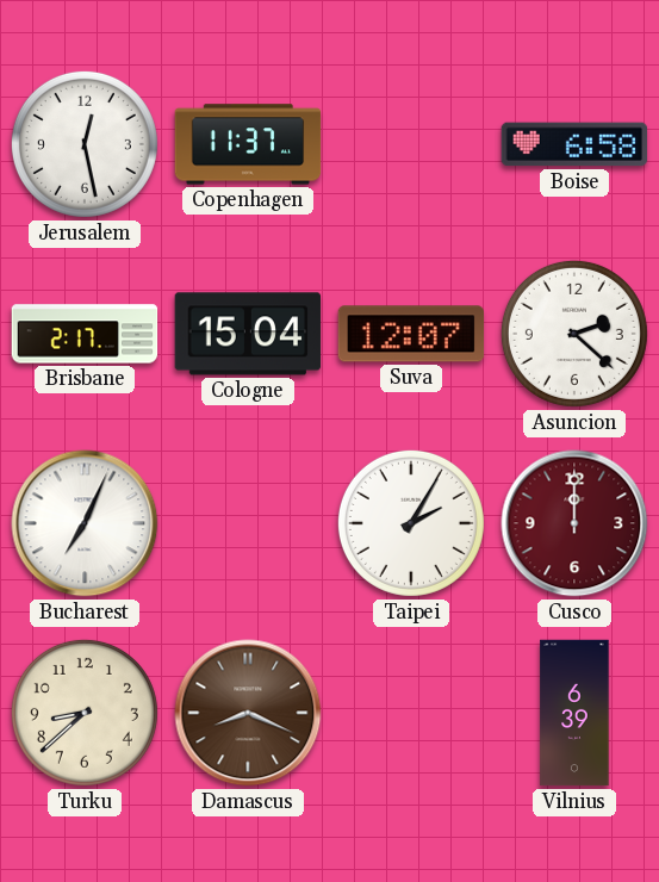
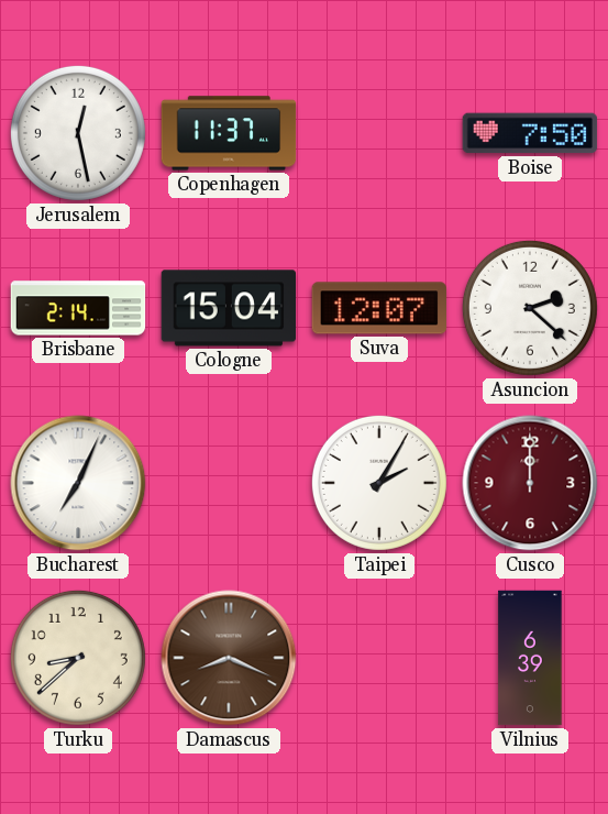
Boise: 6:58 -> 7:50
Brisbane: 2:17 -> 2:14
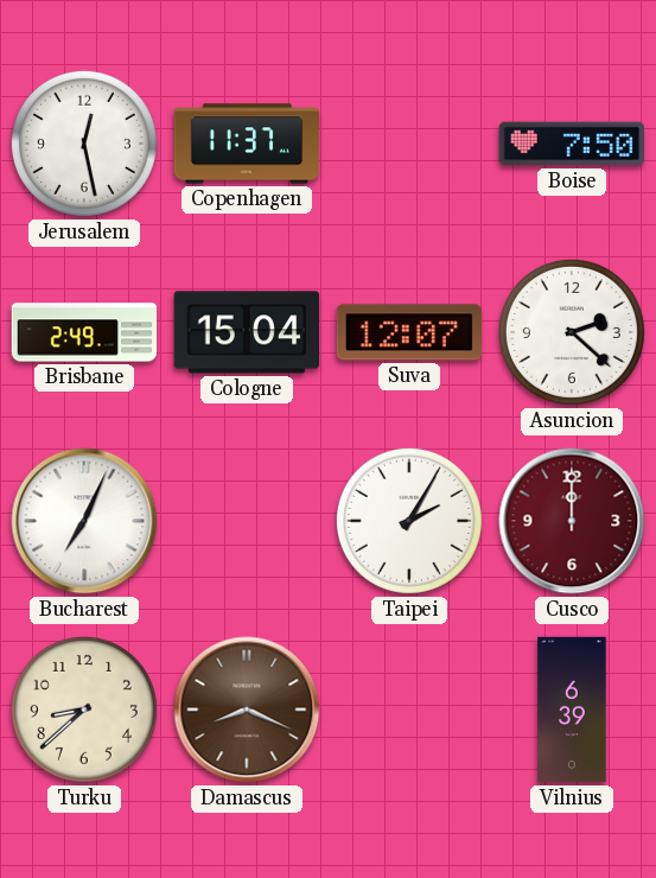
Brisbane: 2:14 -> 2:49
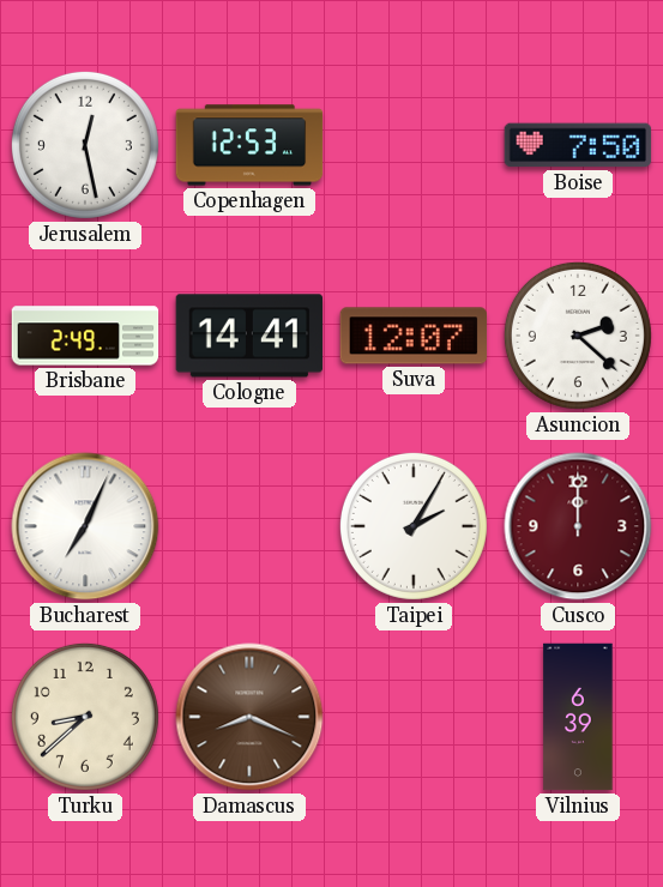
Copenhagen: 11:37 -> 12:53
Cologne: 15:04 -> 14:41
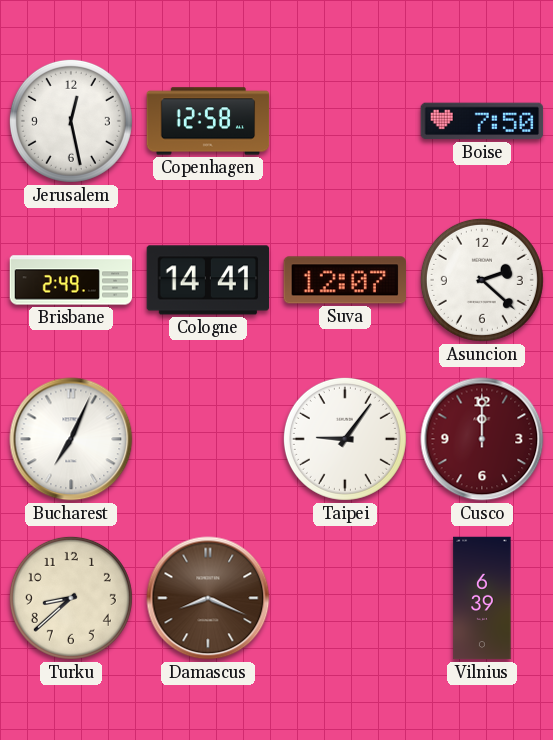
Copenhagen: 12:53 -> 12:58
Taipei: 2:05 -> 9:06
